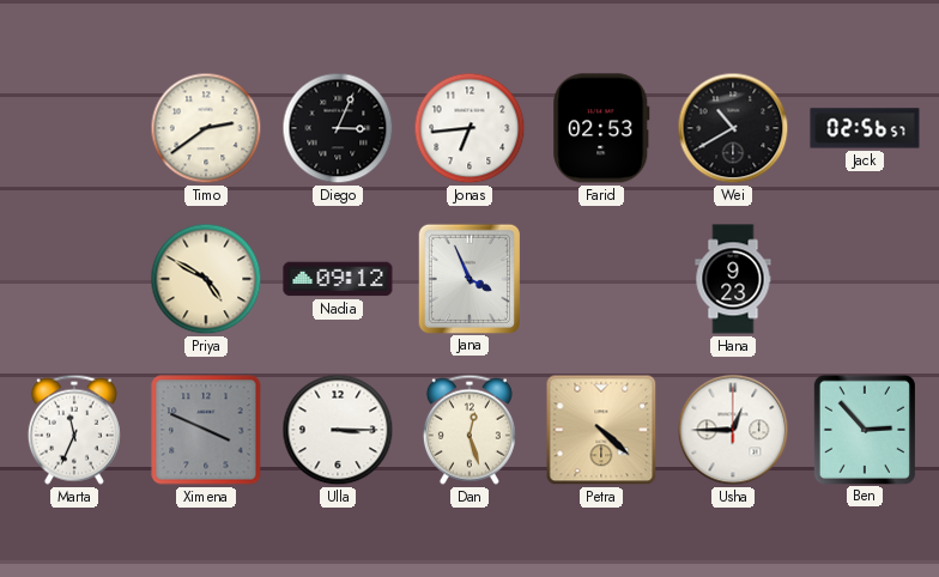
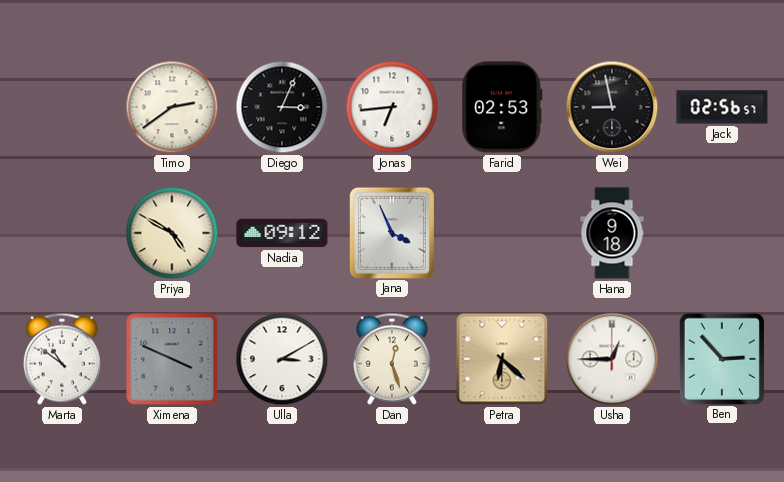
Wei: 10:40 -> 8:58
Hana: 9:23 -> 9:18
Marta: 11:34 -> 10:51
Ulla: 3:15 -> 3:10
Petra: 4:22 -> 6:22
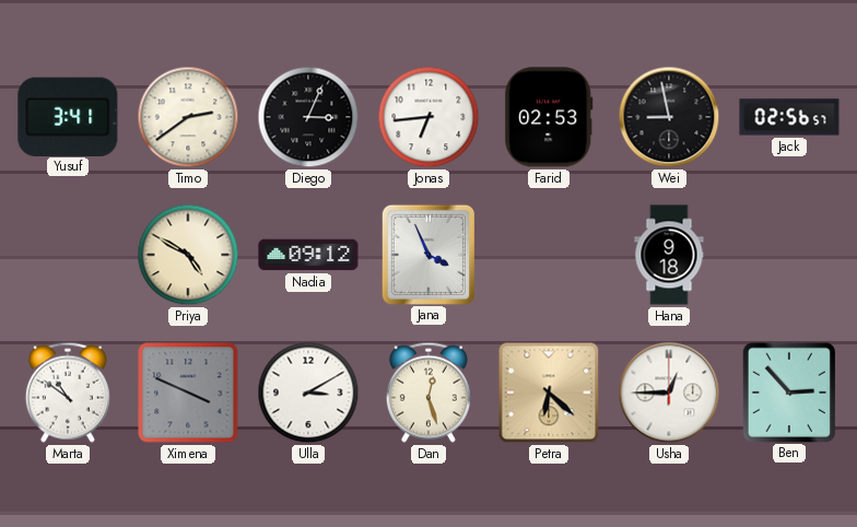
Yusuf: none -> 3:41
